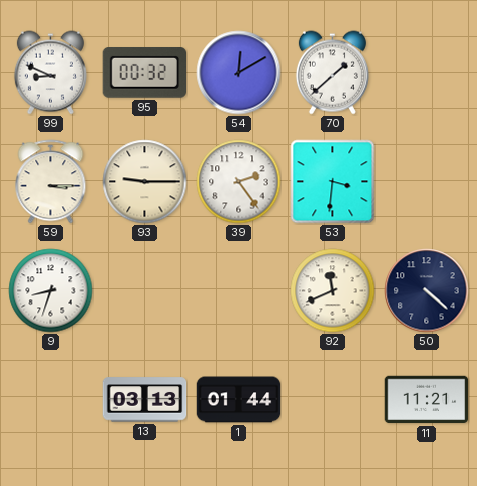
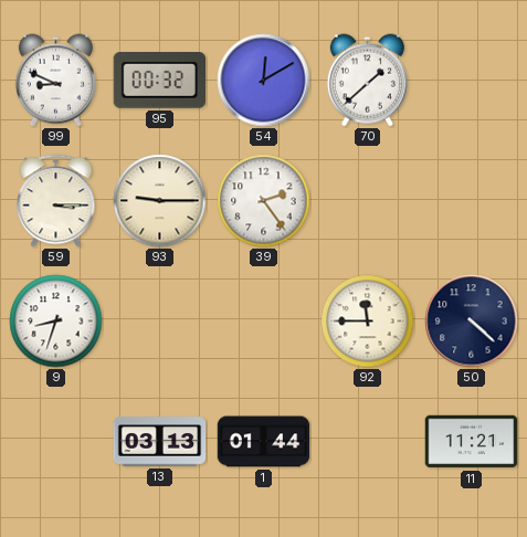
53: 3:31 -> none
92: 11:41 -> 11:45
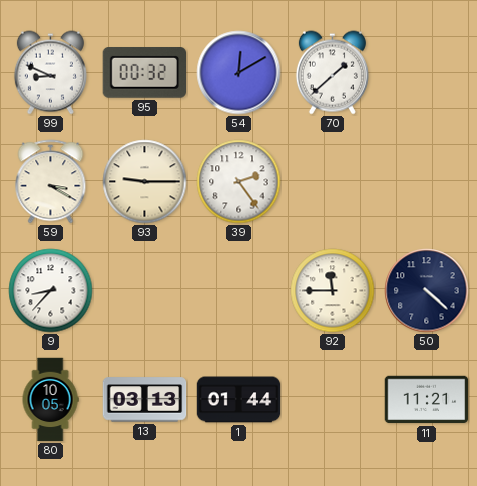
59: 3:15 -> 3:20
9: 8:33 -> 8:37
80: none -> 10:05
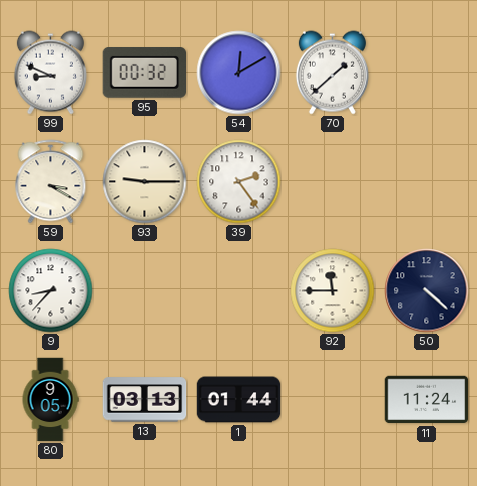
80: 10:05 -> 9:05
11: 11:21 -> 11:24
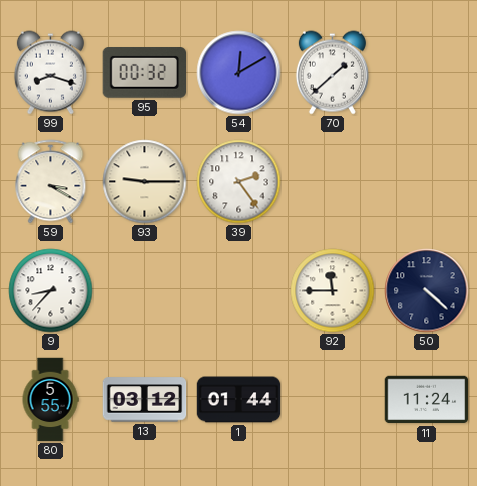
99: 8:49 -> 8:18
80: 9:05 -> 5:55
13: 03:13 -> 03:12
